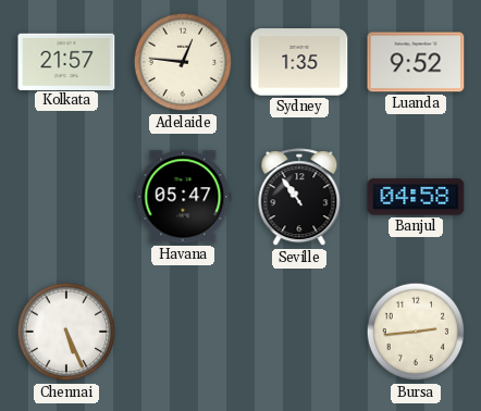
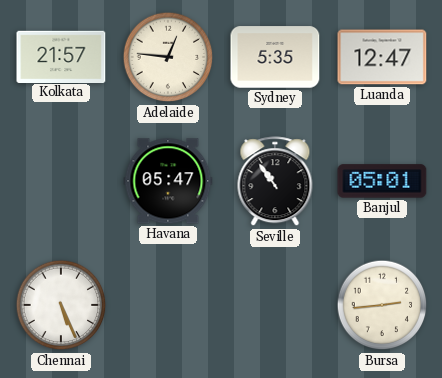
Sydney: 1:35 -> 5:35
Luanda: 9:52 -> 12:47
Banjul: 04:58 -> 05:01
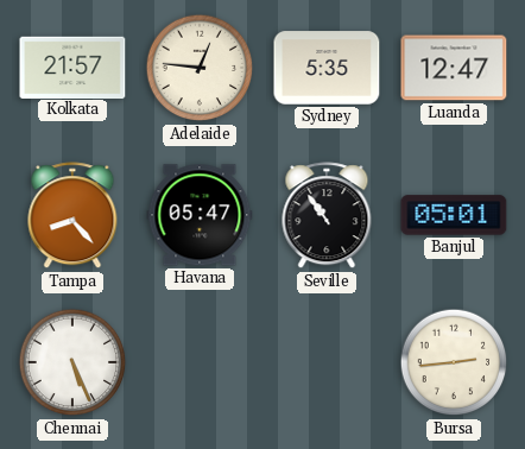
Tampa: none -> 8:23
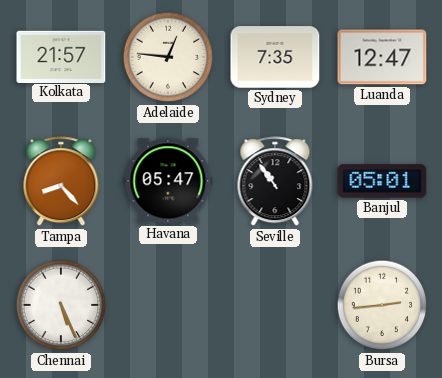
Sydney: 5:35 -> 7:35
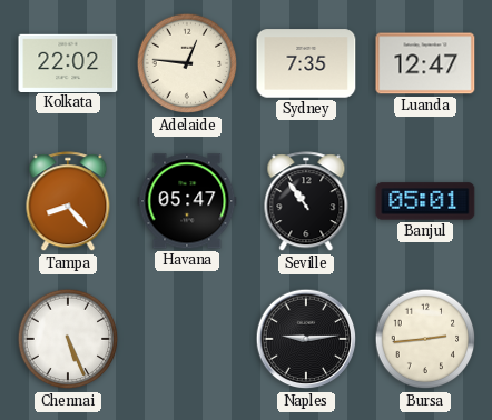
Kolkata: 21:57 -> 22:02
Naples: none -> 9:14
